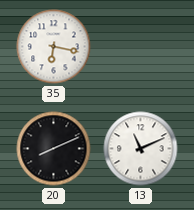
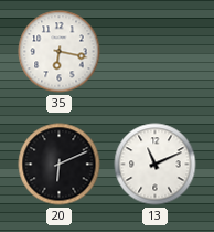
20: 8:11 -> 6:11
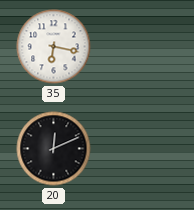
20: 6:11 -> 12:11
13: 11:11 -> none
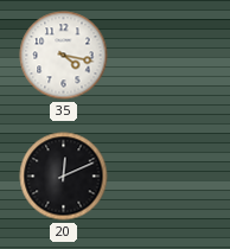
35: 6:17 -> 4:17
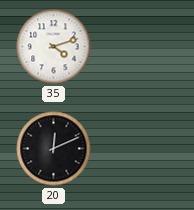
35: 4:17 -> 4:12
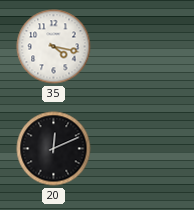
35: 4:12 -> 4:17
